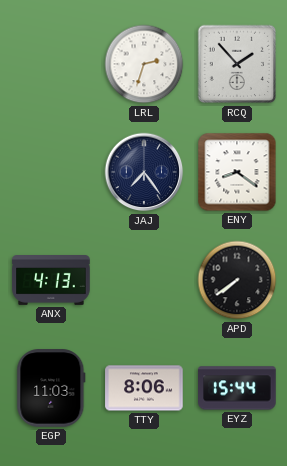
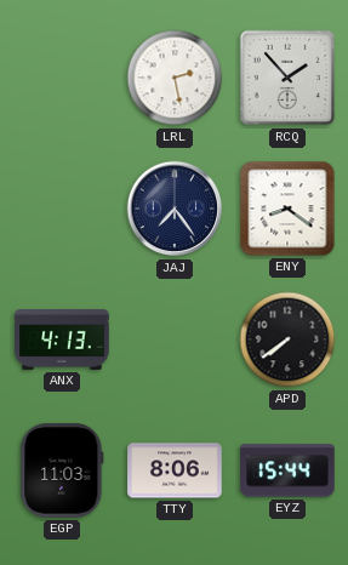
LRL: 2:33 -> 2:28
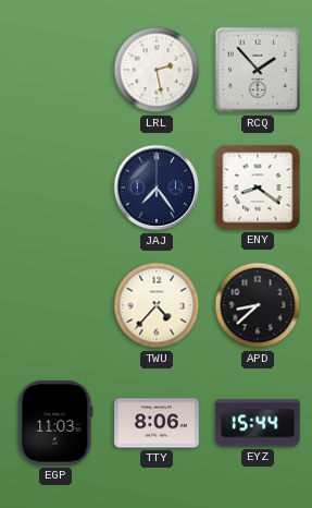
ANX: 4:13 -> none
TWU: none -> 4:37
APD: 7:39 -> 8:38
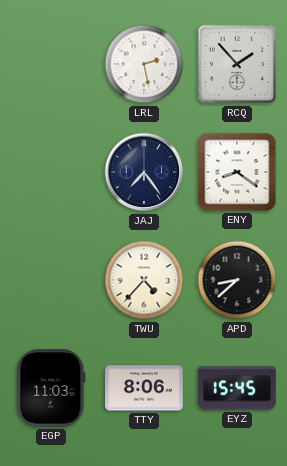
EYZ: 15:44 -> 15:45
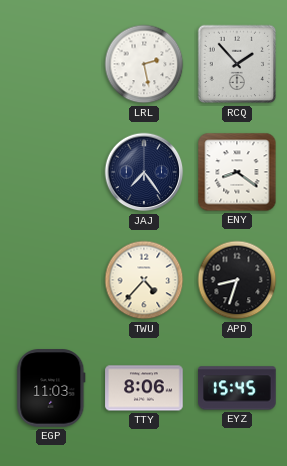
APD: 8:38 -> 8:33
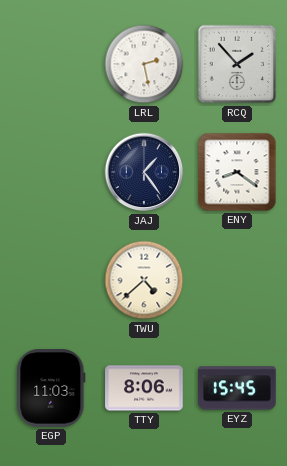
JAJ: 7:24 -> 1:24
TWU: 4:37 -> 4:38
APD: 8:33 -> none
